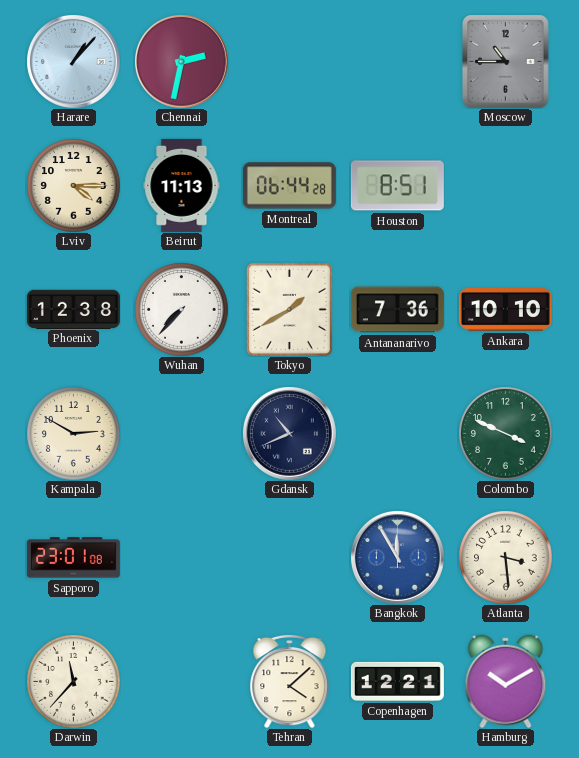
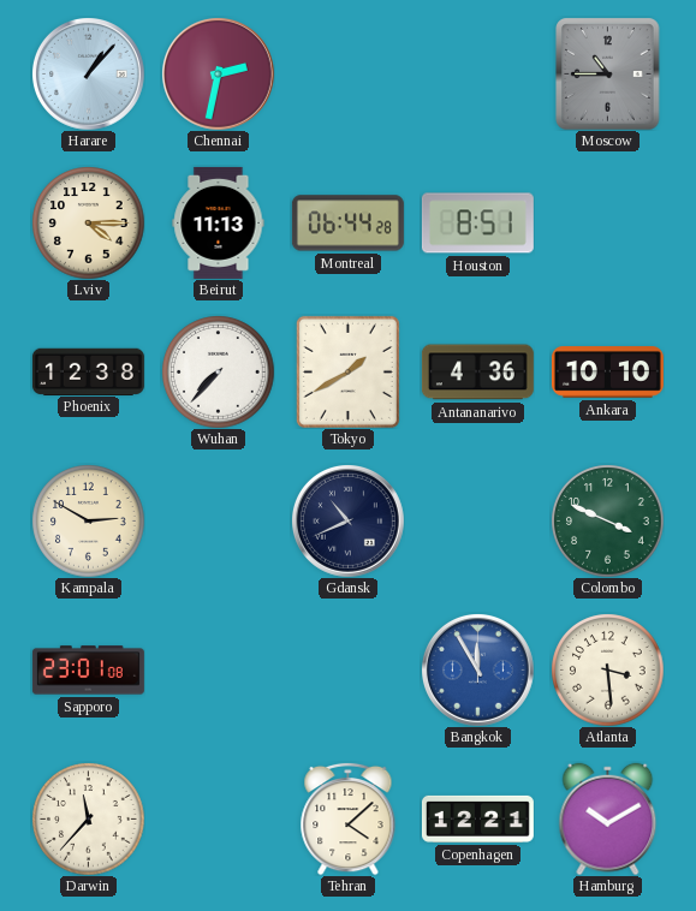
Antananarivo: 7:36 -> 4:36
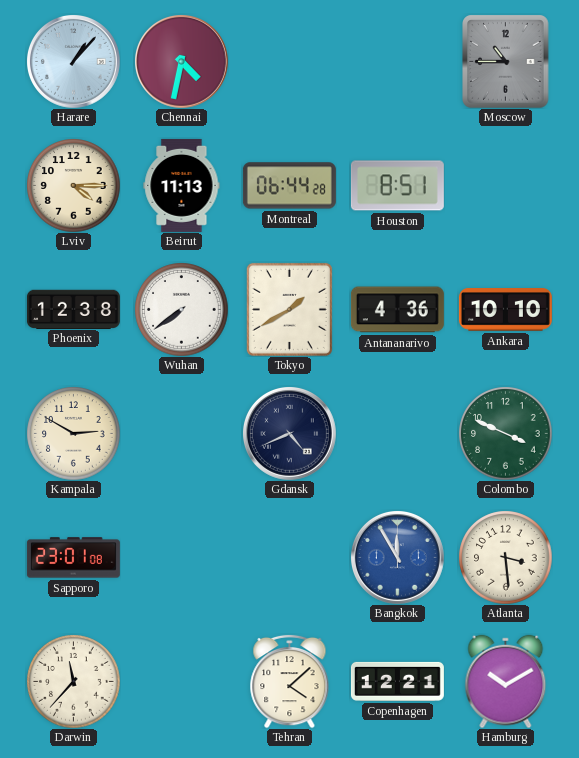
Chennai: 2:32 -> 4:32
Wuhan: 7:37 -> 7:39
Gdansk: 10:41 -> 4:41
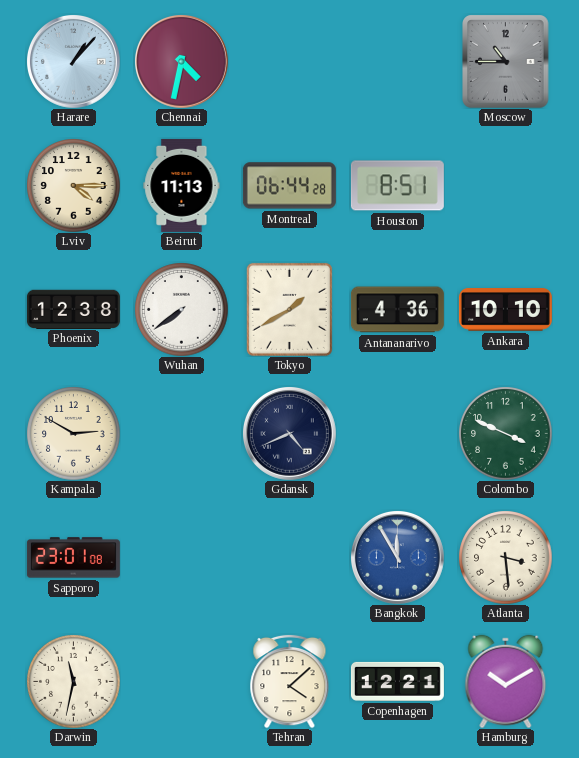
Darwin: 11:37 -> 11:32
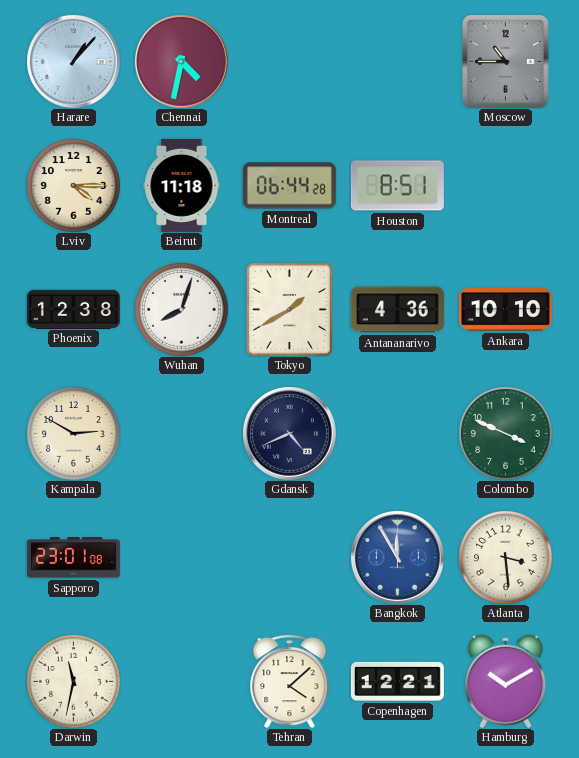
Beirut: 11:13 -> 11:18
Wuhan: 7:39 -> 8:03
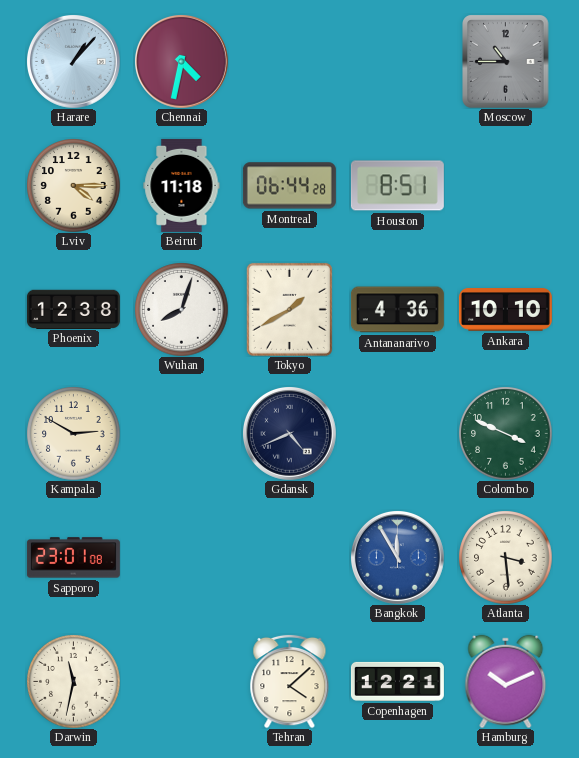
Hamburg: 10:10 -> 10:11
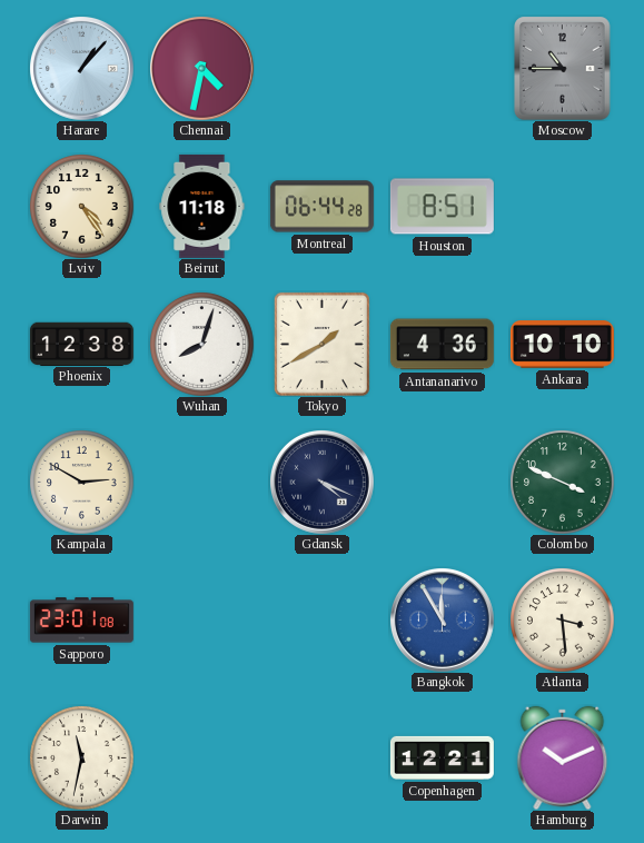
Lviv: 4:15 -> 4:24
Gdansk: 4:41 -> 4:19
Tehran: 4:08 -> none
